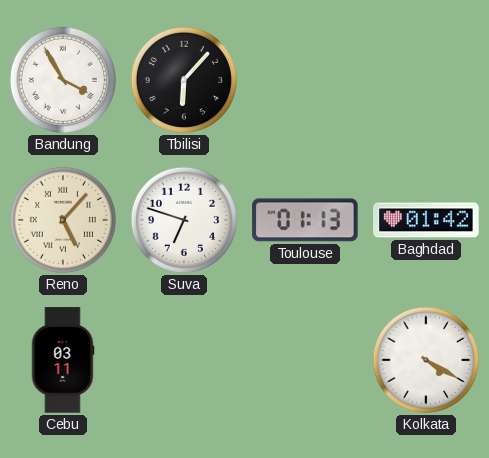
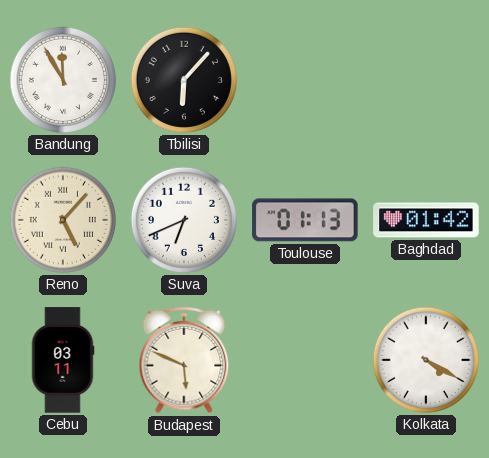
Bandung: 3:55 -> 11:55
Suva: 6:48 -> 6:41
Budapest: none -> 5:49
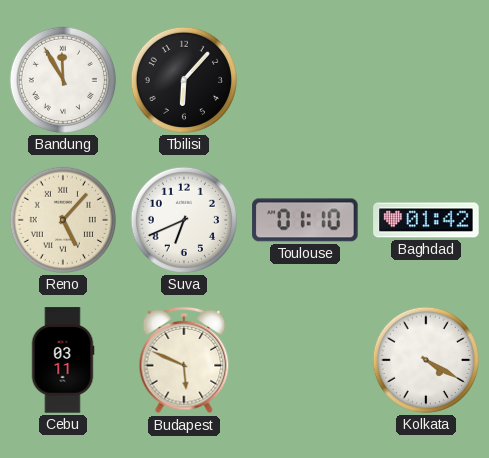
Toulouse: 01:13 -> 01:10
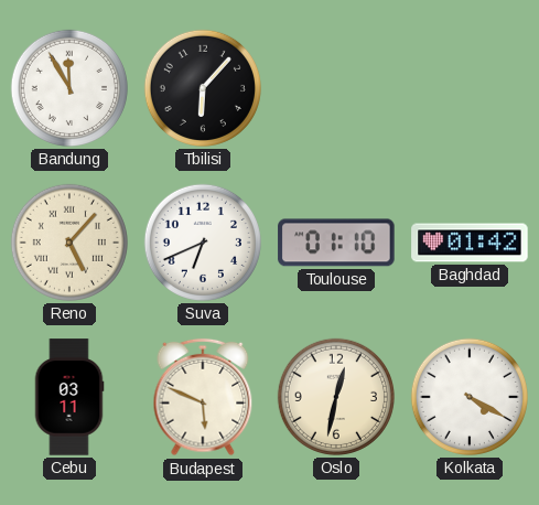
Oslo: none -> 12:32
